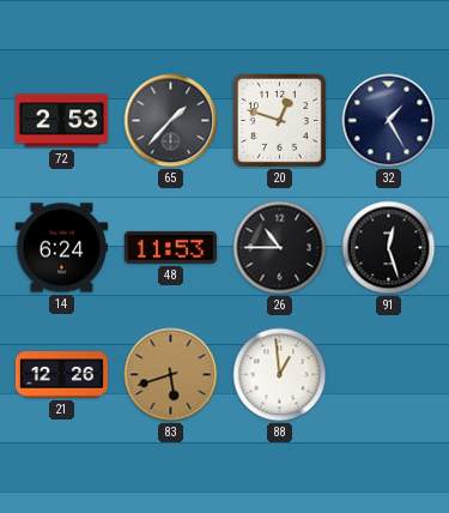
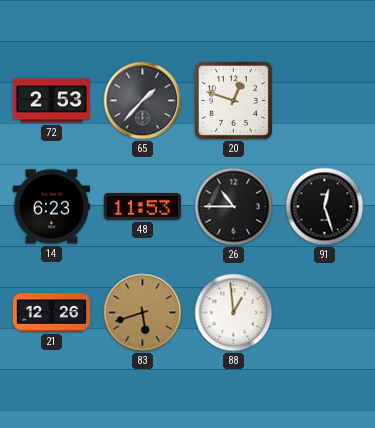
32: 1:25 -> none
14: 6:24 -> 6:23
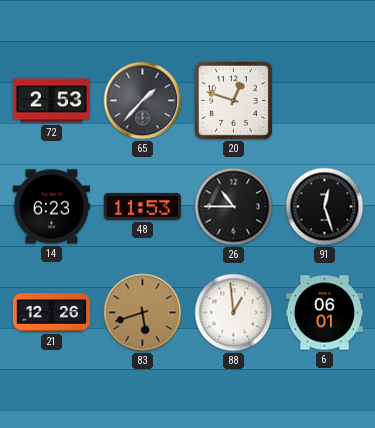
6: none -> 06:01
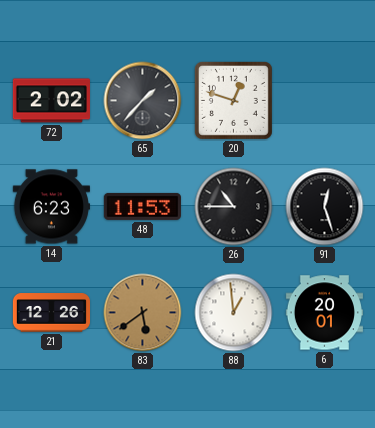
72: 2:53 -> 2:02
83: 5:42 -> 5:39
6: 06:01 -> 20:01
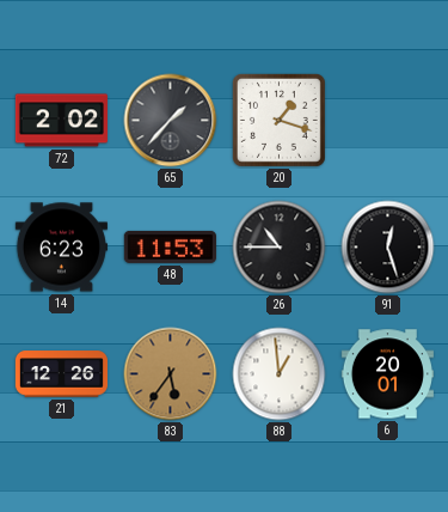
20: 12:48 -> 1:18
83: 5:39 -> 5:36
